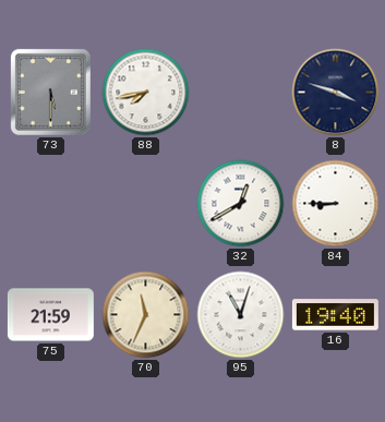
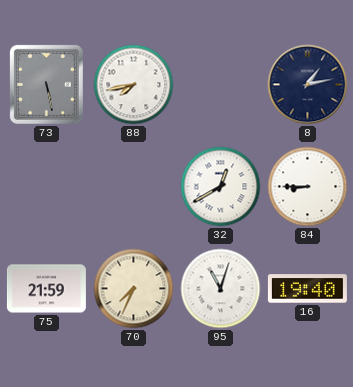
73: 5:30 -> 5:28
8: 3:48 -> 1:13
70: 11:34 -> 7:34
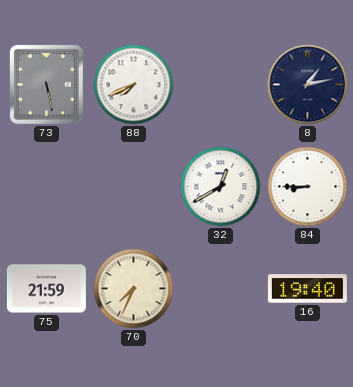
88: 7:43 -> 7:41
95: 11:03 -> none
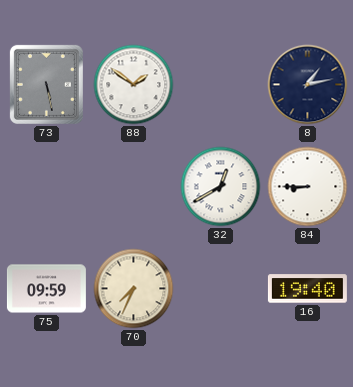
88: 7:41 -> 1:51
75: 21:59 -> 09:59
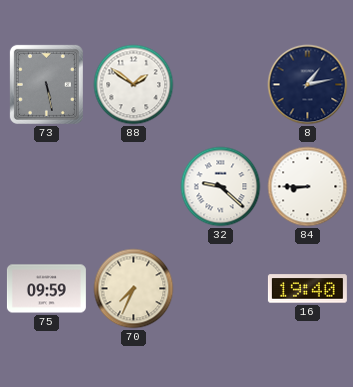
32: 12:40 -> 9:22
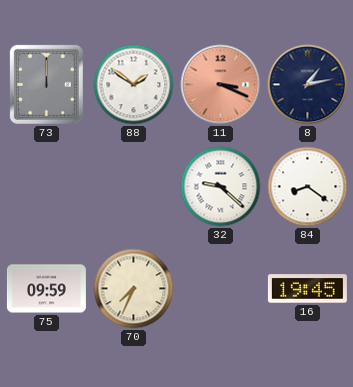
73: 5:28 -> 12:00
11: none -> 3:19
84: 8:45 -> 8:21
16: 19:40 -> 19:45
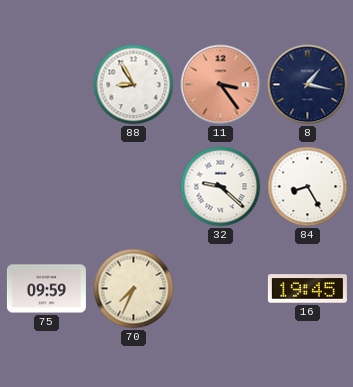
73: 12:00 -> none
88: 1:51 -> 8:55
11: 3:19 -> 3:24
8: 1:13 -> 1:17
84: 8:21 -> 8:25
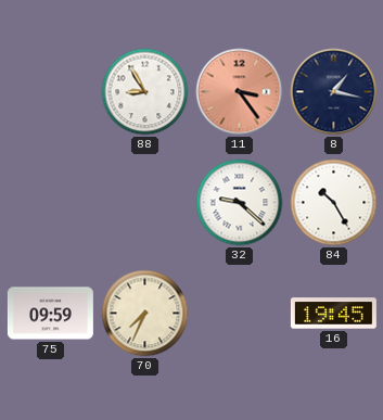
84: 8:25 -> 10:25
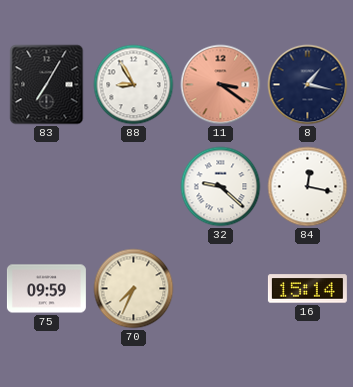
83: none -> 7:05
11: 3:24 -> 3:21
84: 10:25 -> 12:17
16: 19:45 -> 15:14
